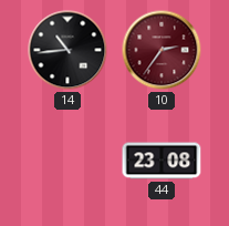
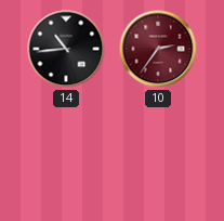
44: 23:08 -> none
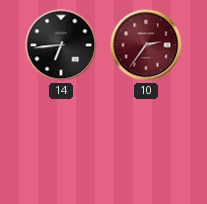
14: 10:44 -> 6:44
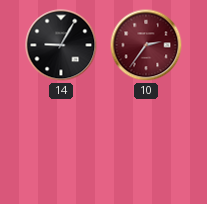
14: 6:44 -> 9:05
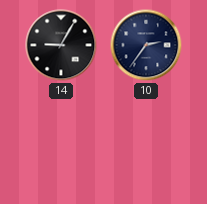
10 dial: burgundy -> navy
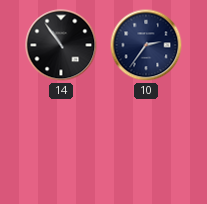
14: 9:05 -> 10:54
